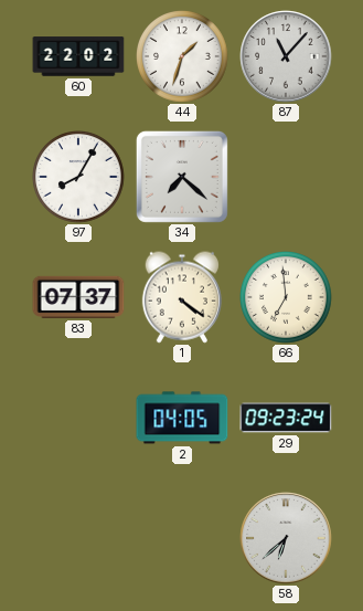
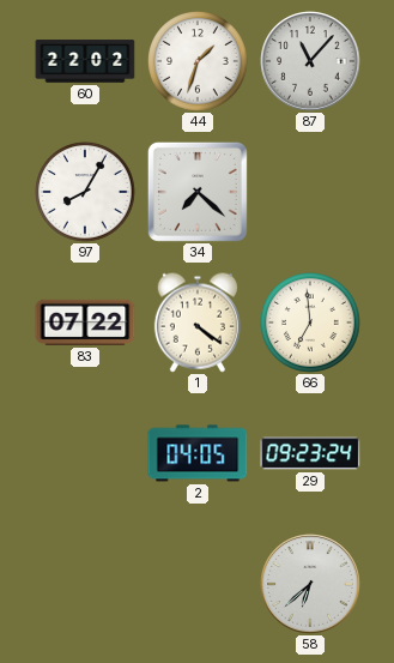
83: 07:37 -> 07:22
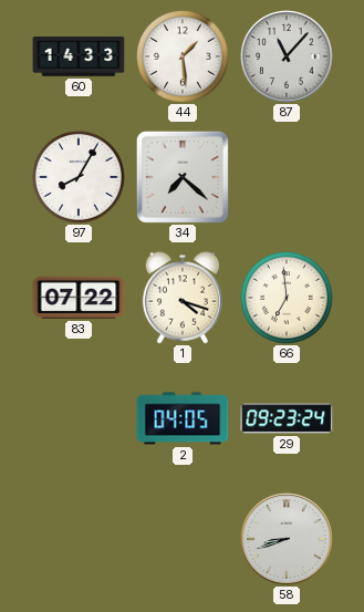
60: 22:02 -> 14:33
44: 1:33 -> 1:29
1: 4:21 -> 4:18
58: 6:38 -> 8:42
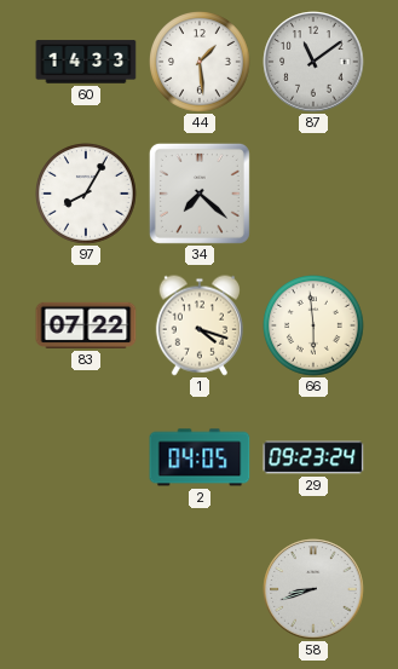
87: 11:07 -> 11:09
66: 6:59 -> 5:59
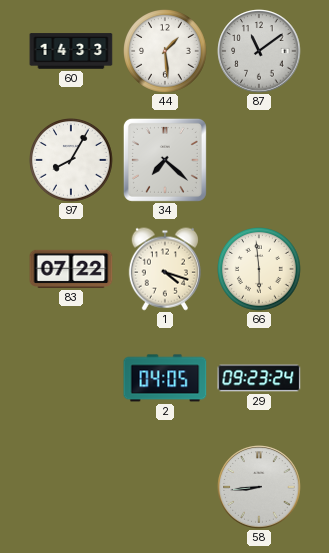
58: 8:42 -> 8:44
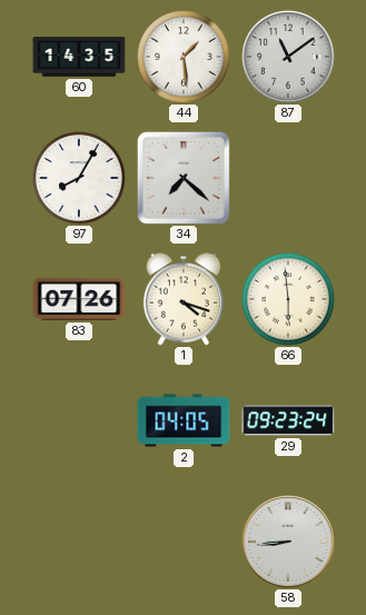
60: 14:33 -> 14:35
83: 07:22 -> 07:26
